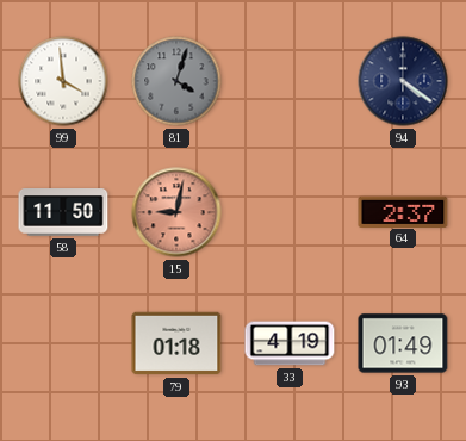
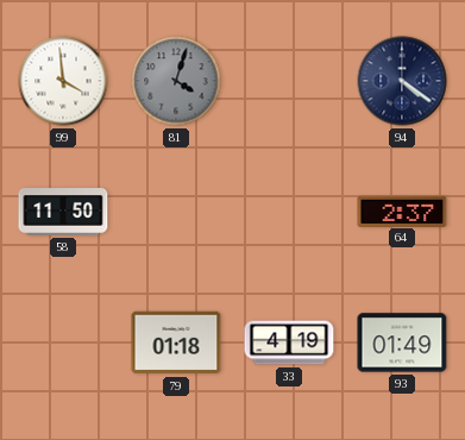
15: 9:02 -> none
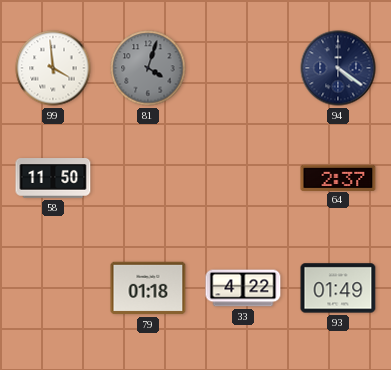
33: 4:19 -> 4:22
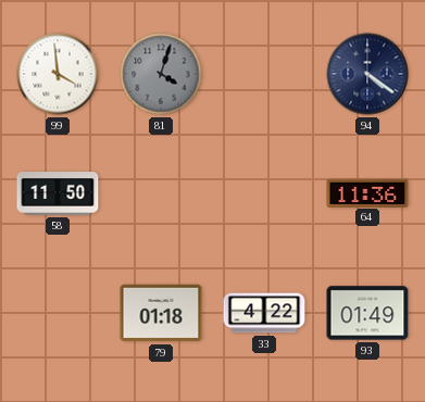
64: 2:37 -> 11:36
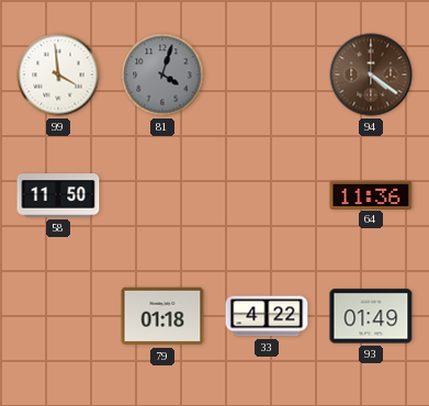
94 dial: navy -> brown
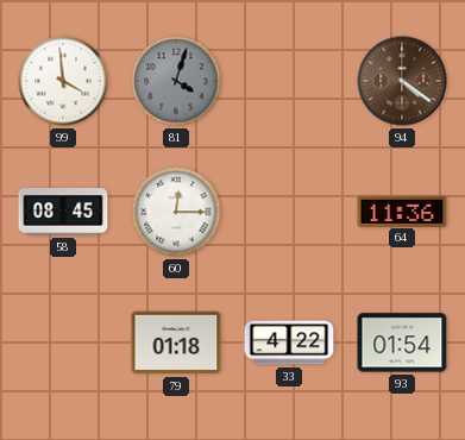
58: 11:50 -> 08:45
60: none -> 12:15
93: 01:49 -> 01:54
